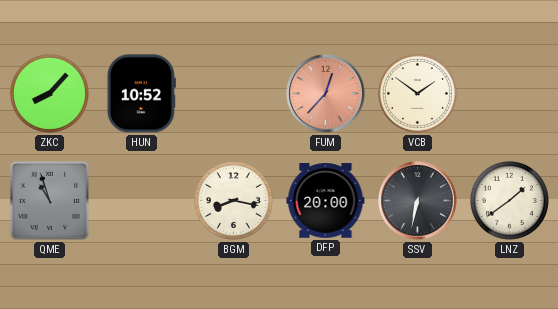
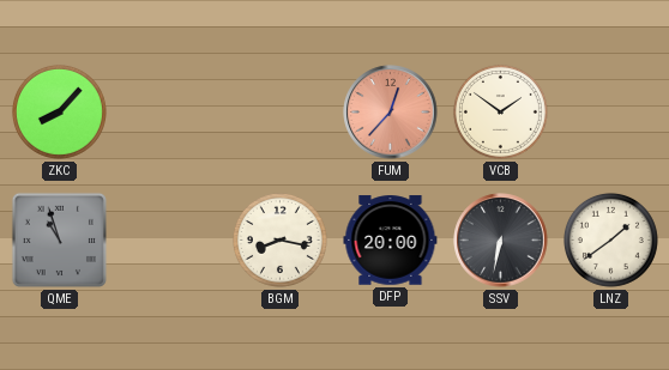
HUN: 10:52 -> none
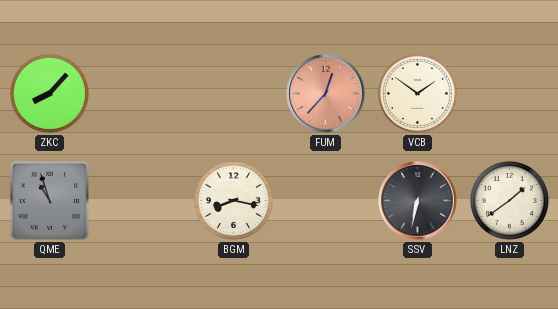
DFP: 20:00 -> none
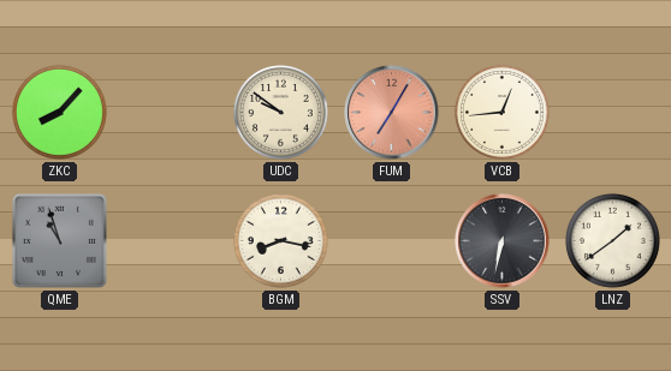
UDC: none -> 9:51
FUM: 12:37 -> 7:05
VCB: 1:51 -> 12:44
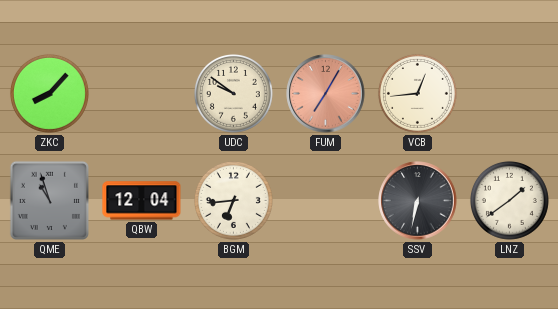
QBW: none -> 12:04
BGM: 8:17 -> 6:44
